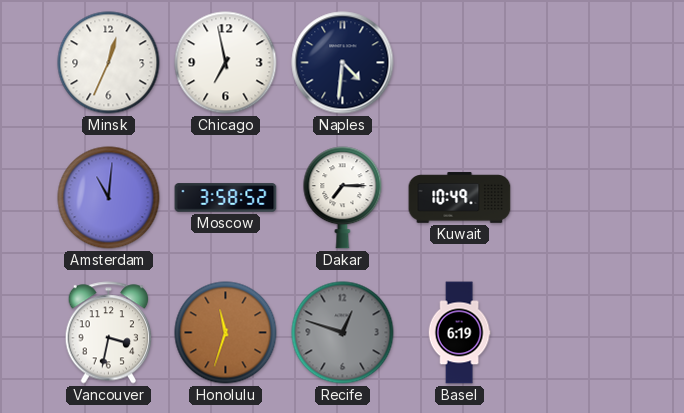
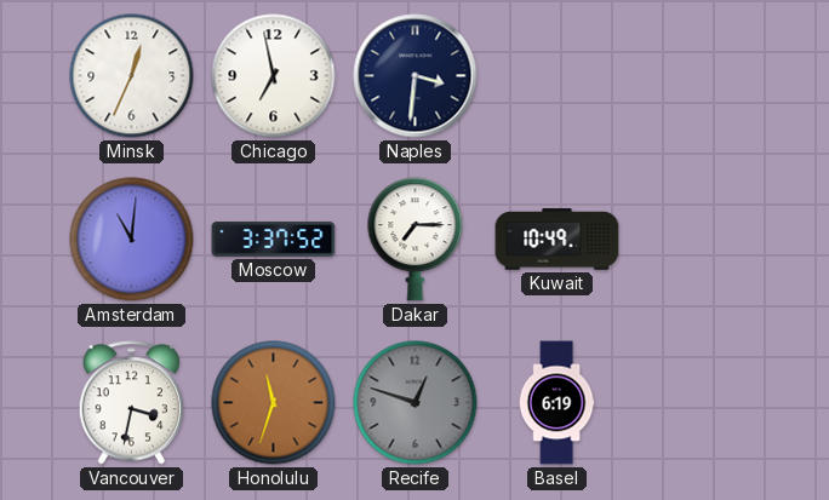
Naples: 4:31 -> 3:31
Moscow: 3:58 -> 3:37
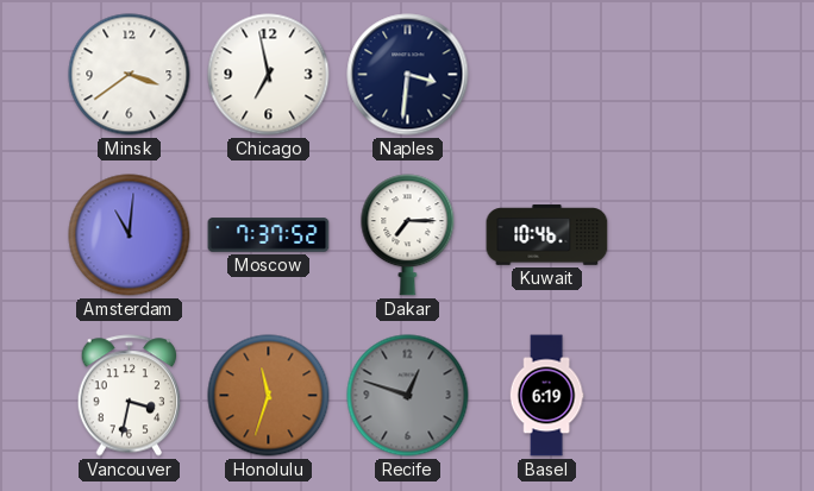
Minsk: 12:34 -> 3:39
Moscow: 3:37 -> 7:37
Kuwait: 10:49 -> 10:46
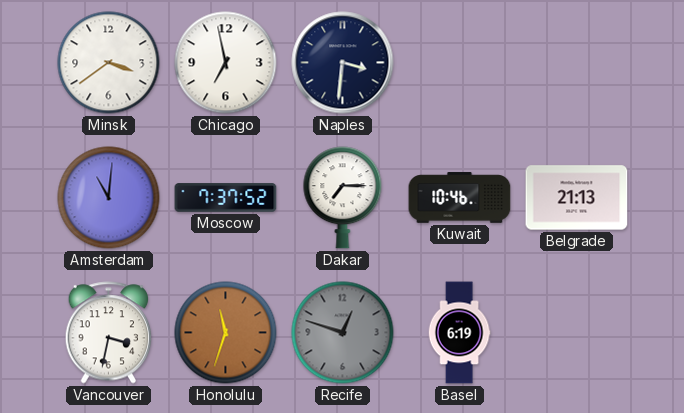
Belgrade: none -> 21:13
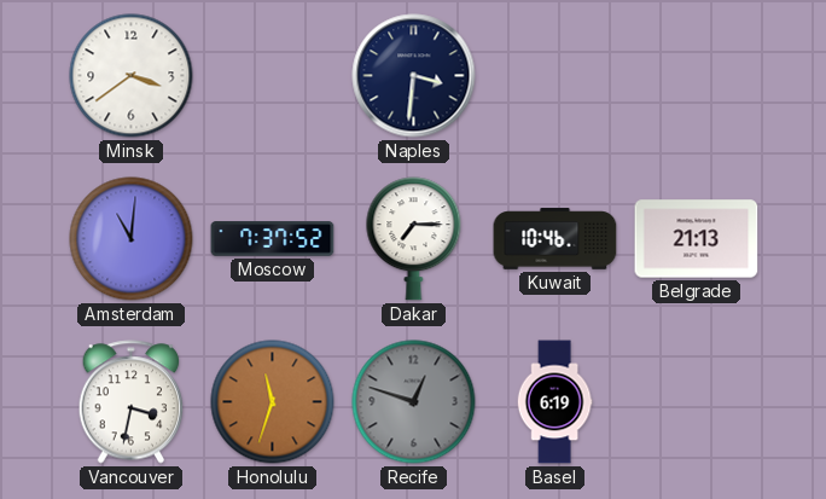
Chicago: 6:58 -> none
